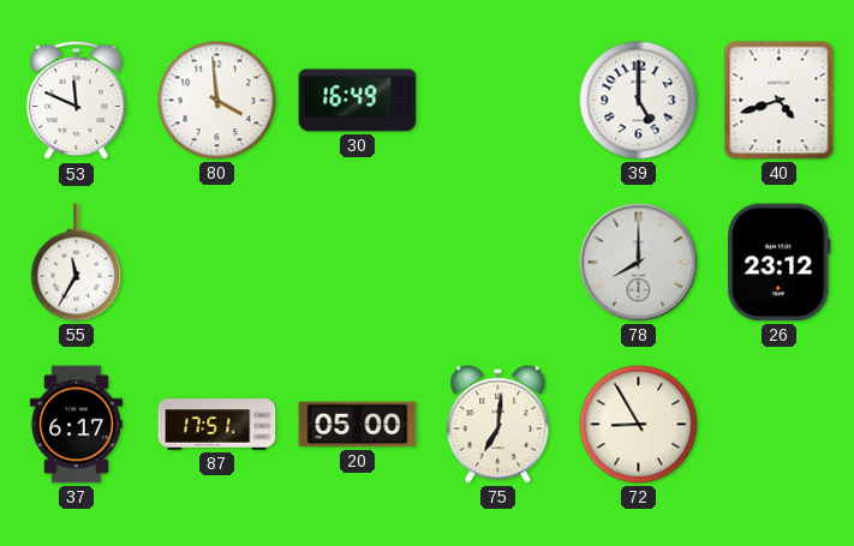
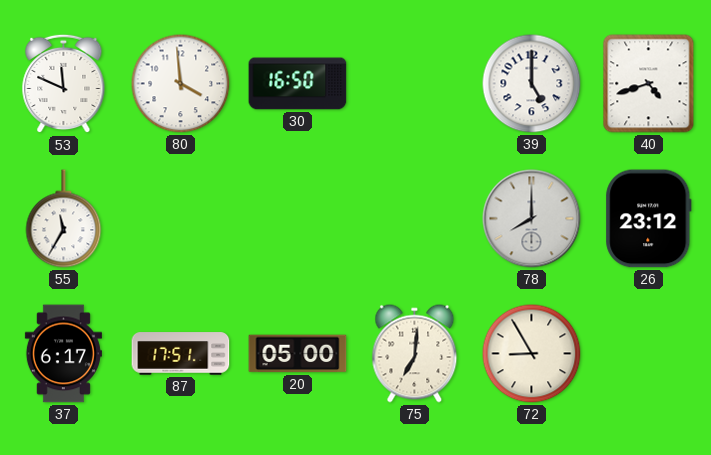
30: 16:49 -> 16:50
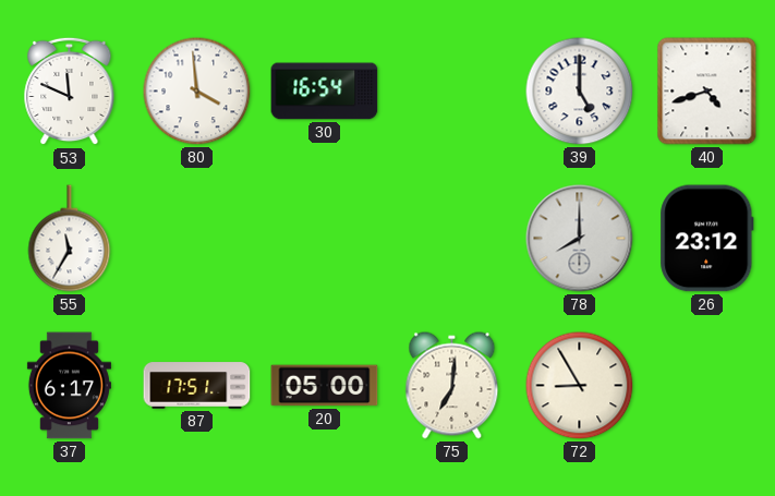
30: 16:50 -> 16:54
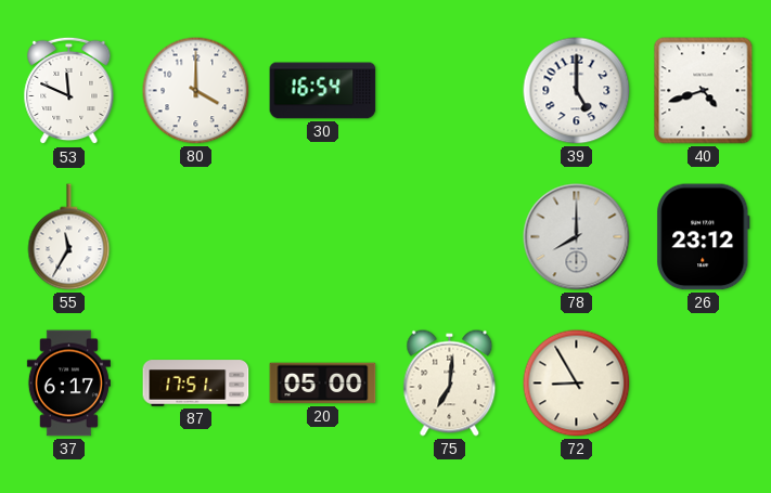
80: 3:59 -> 4:00
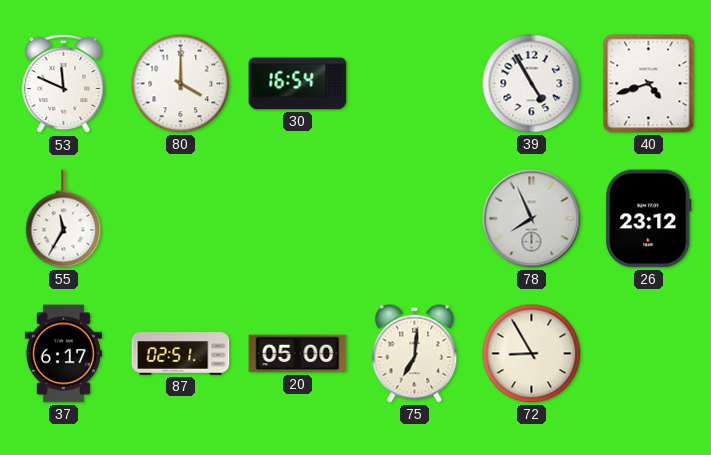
39: 5:00 -> 4:55
78: 8:00 -> 7:56
87: 17:51 -> 02:51
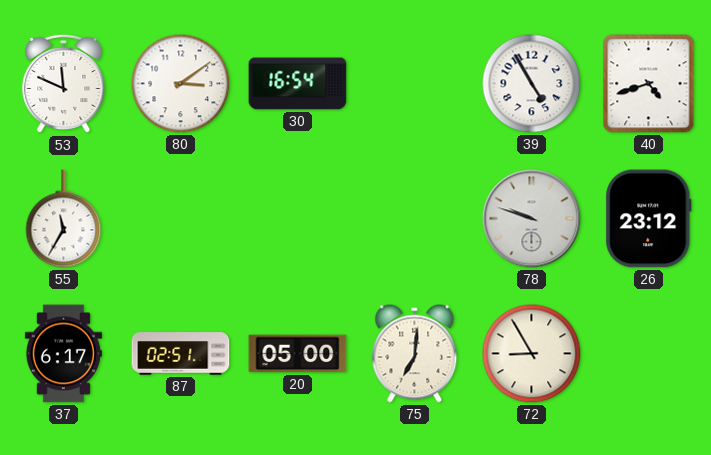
80: 4:00 -> 3:09
78: 7:56 -> 9:48
